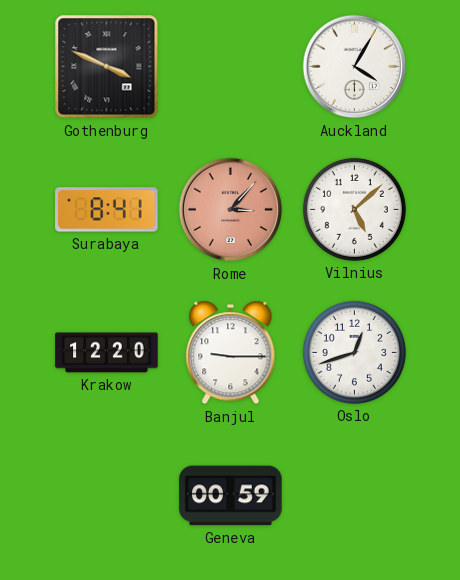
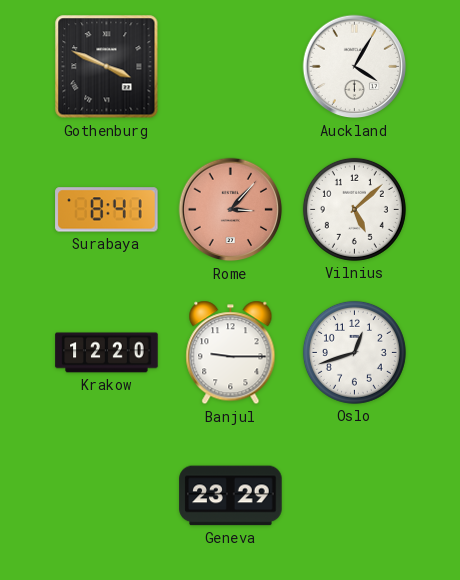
Geneva: 00:59 -> 23:29
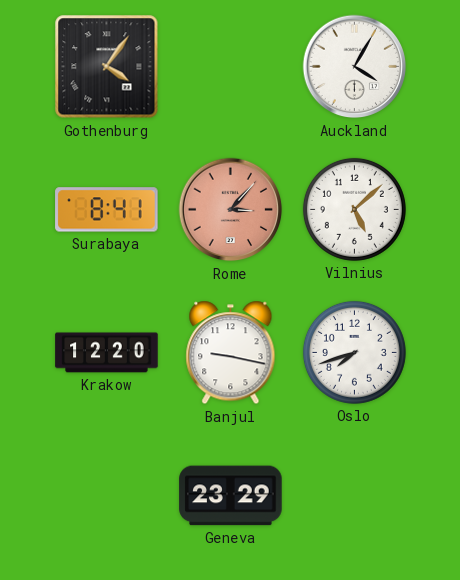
Gothenburg: 3:49 -> 4:06
Banjul: 9:15 -> 9:17
Oslo: 12:42 -> 7:42
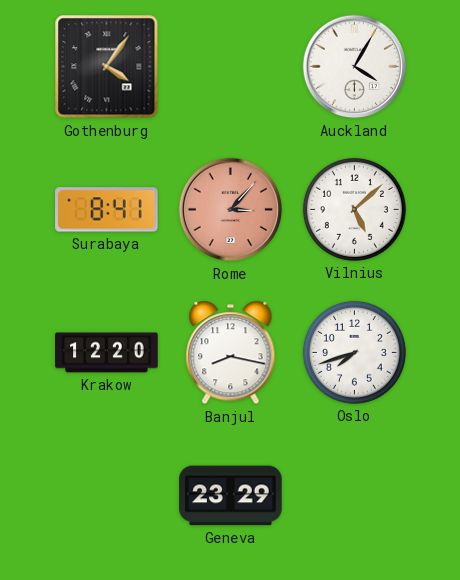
Banjul: 9:17 -> 8:17
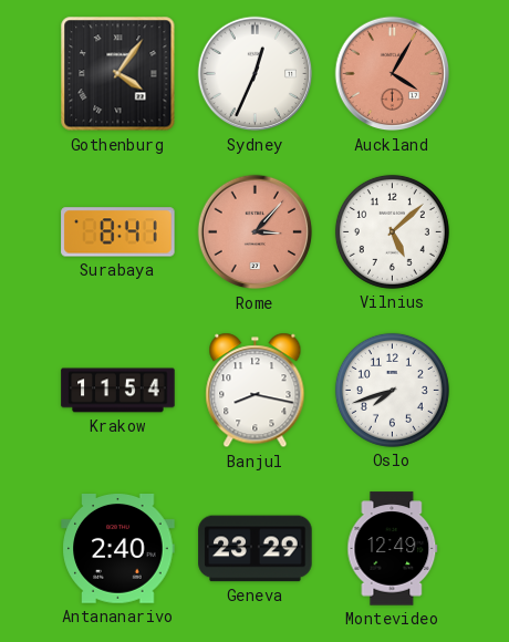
Sydney: none -> 12:34
Auckland dial: white -> salmon
Krakow: 12:20 -> 11:54
Antananarivo: none -> 2:40
Montevideo: none -> 12:49
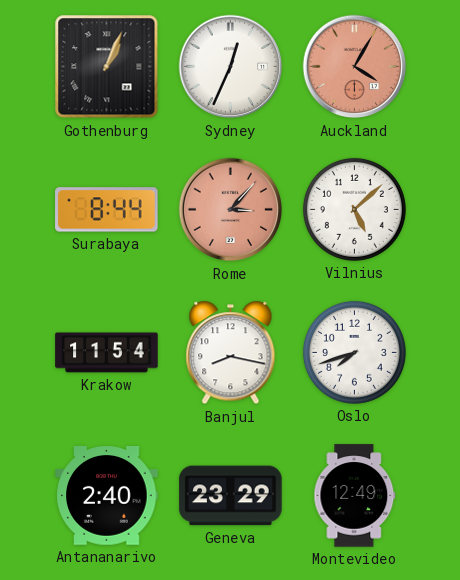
Gothenburg: 4:06 -> 1:04
Surabaya: 8:41 -> 8:44
